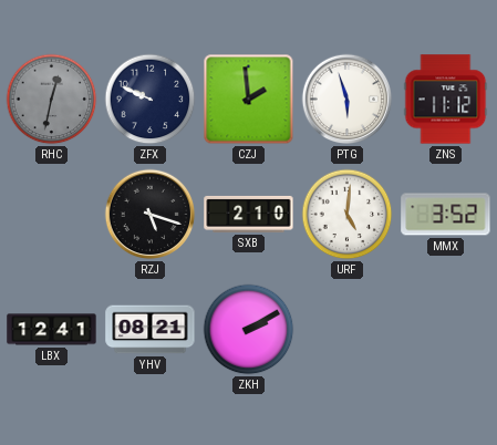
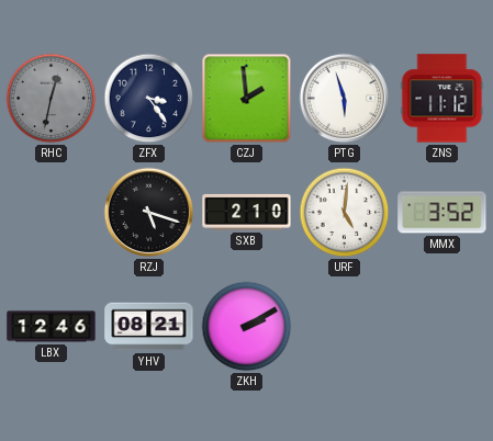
ZFX: 9:49 -> 3:24
LBX: 12:41 -> 12:46
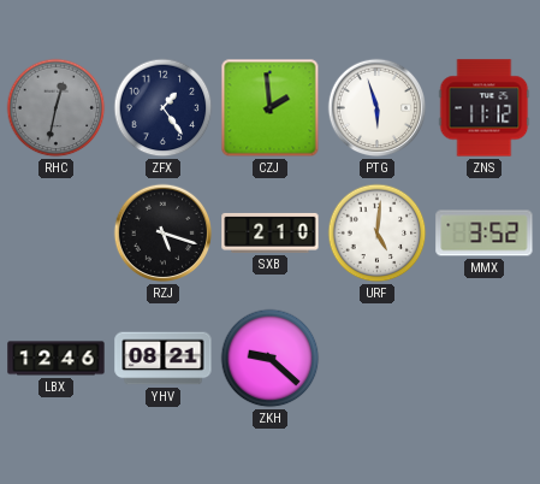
ZFX: 3:24 -> 1:24
ZKH: 2:10 -> 9:22
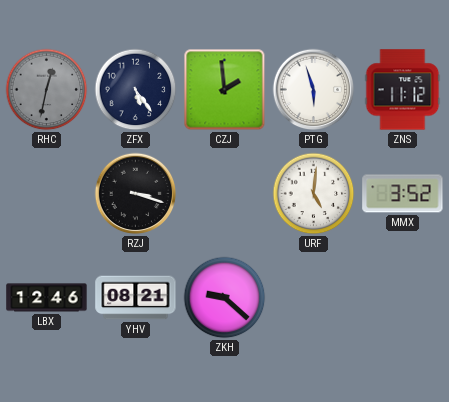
ZFX: 1:24 -> 5:24
RZJ: 5:18 -> 3:18
SXB: 2:10 -> none
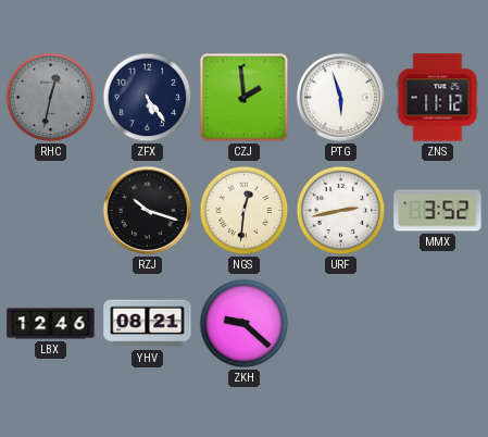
RZJ: 3:18 -> 10:18
NGS: none -> 12:31
URF: 5:01 -> 2:43
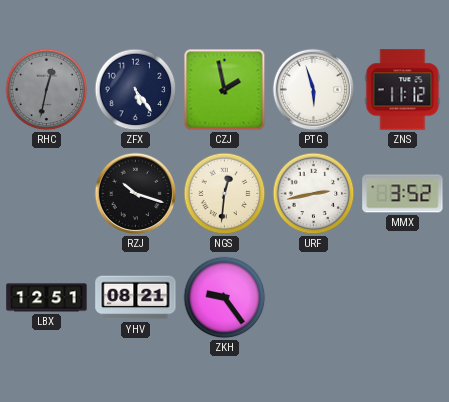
CZJ: 1:59 -> 1:58
LBX: 12:46 -> 12:51
ZKH: 9:22 -> 9:24
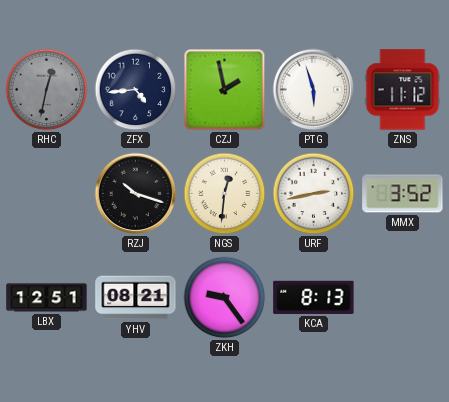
ZFX: 5:24 -> 4:44
KCA: none -> 8:13
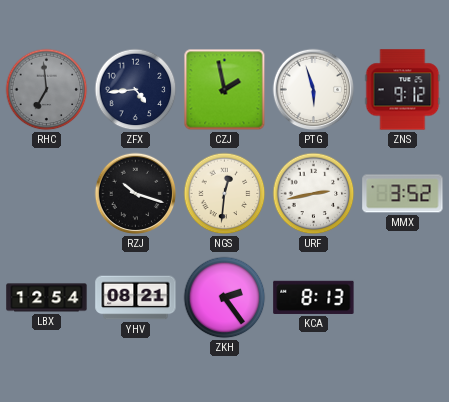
RHC: 12:32 -> 6:59
ZNS: 11:12 -> 9:12
LBX: 12:51 -> 12:54
ZKH: 9:24 -> 2:24
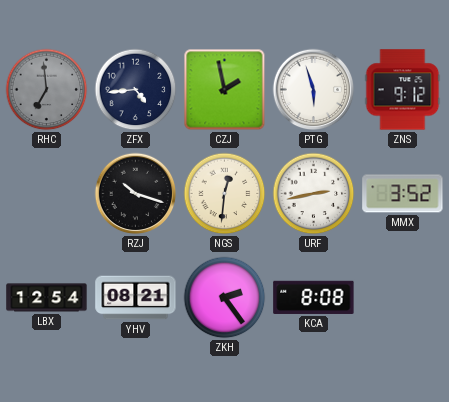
KCA: 8:13 -> 8:08
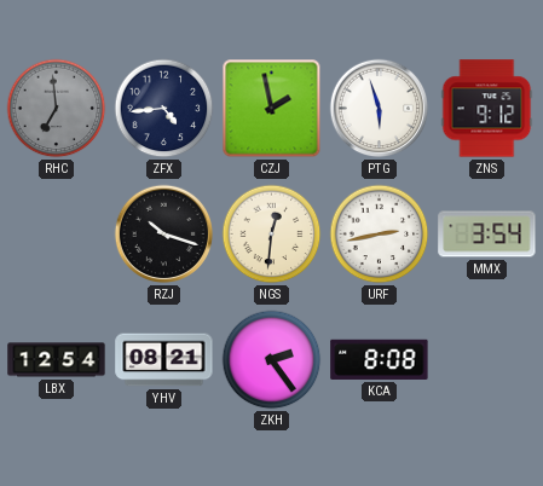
MMX: 3:52 -> 3:54
